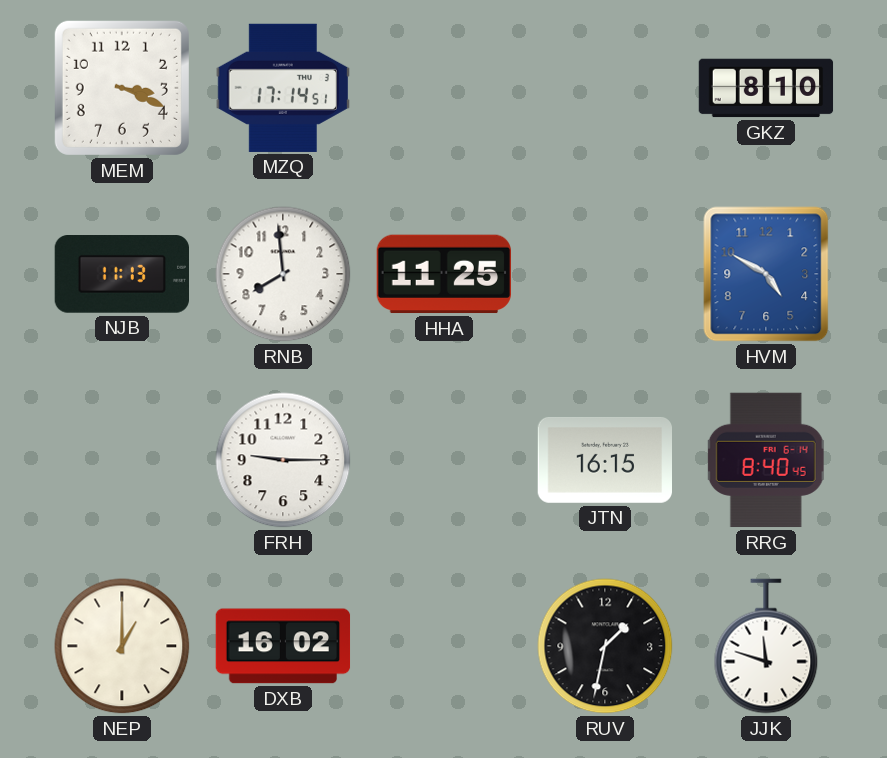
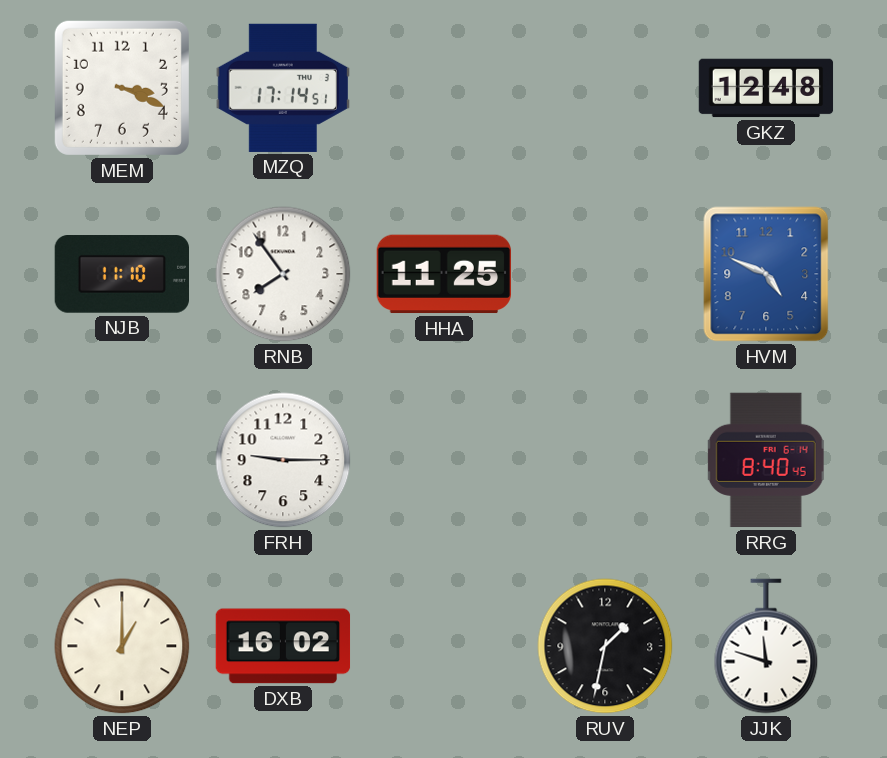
GKZ: 8:10 -> 12:48
NJB: 11:13 -> 11:10
RNB: 7:59 -> 7:54
HVM: 4:50 -> 4:49
JTN: 16:15 -> none
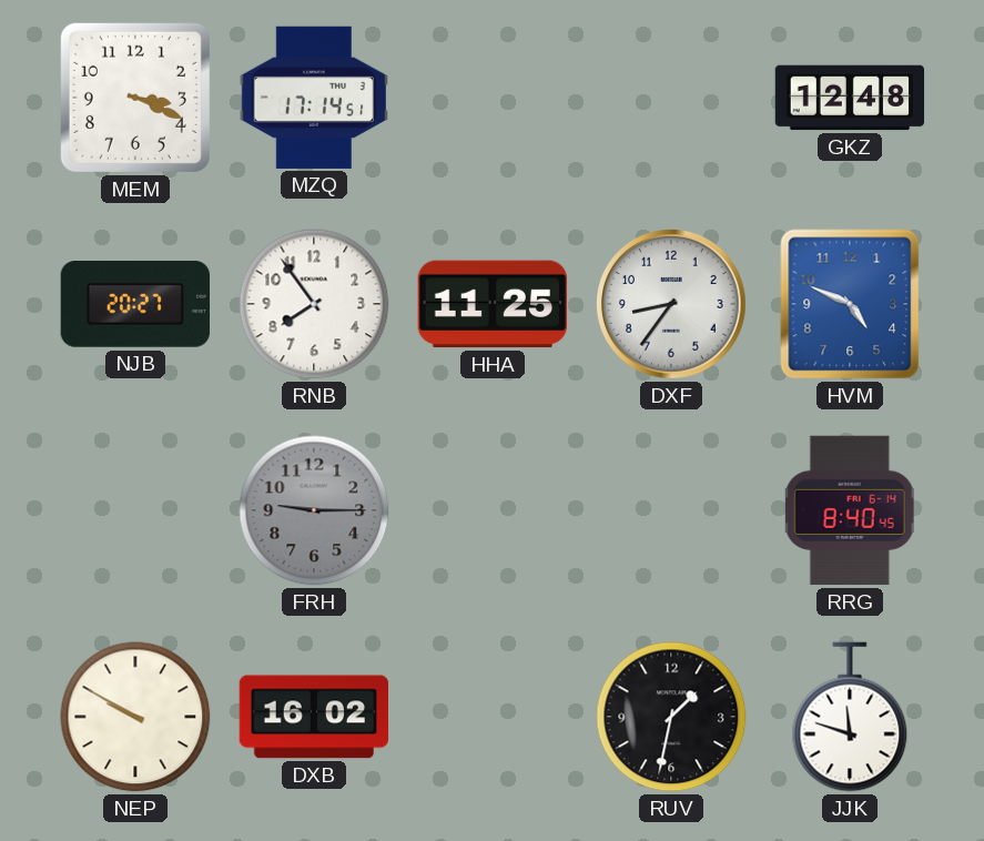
NJB: 11:10 -> 20:27
DXF: none -> 8:36
FRH dial: white -> grey
NEP: 1:00 -> 9:50
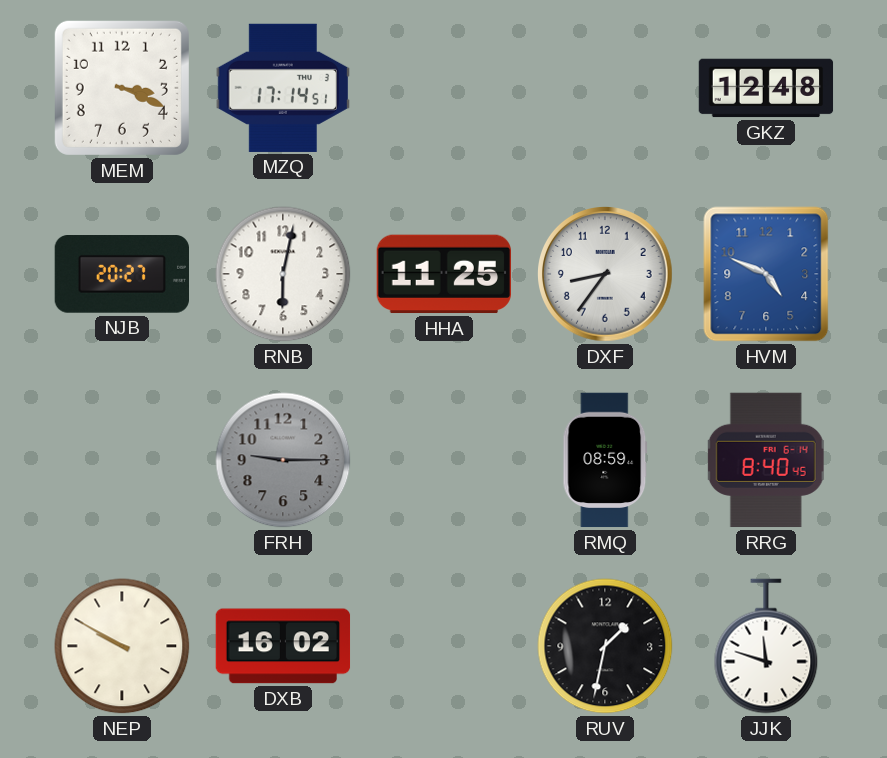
RNB: 7:54 -> 6:02
RMQ: none -> 08:59
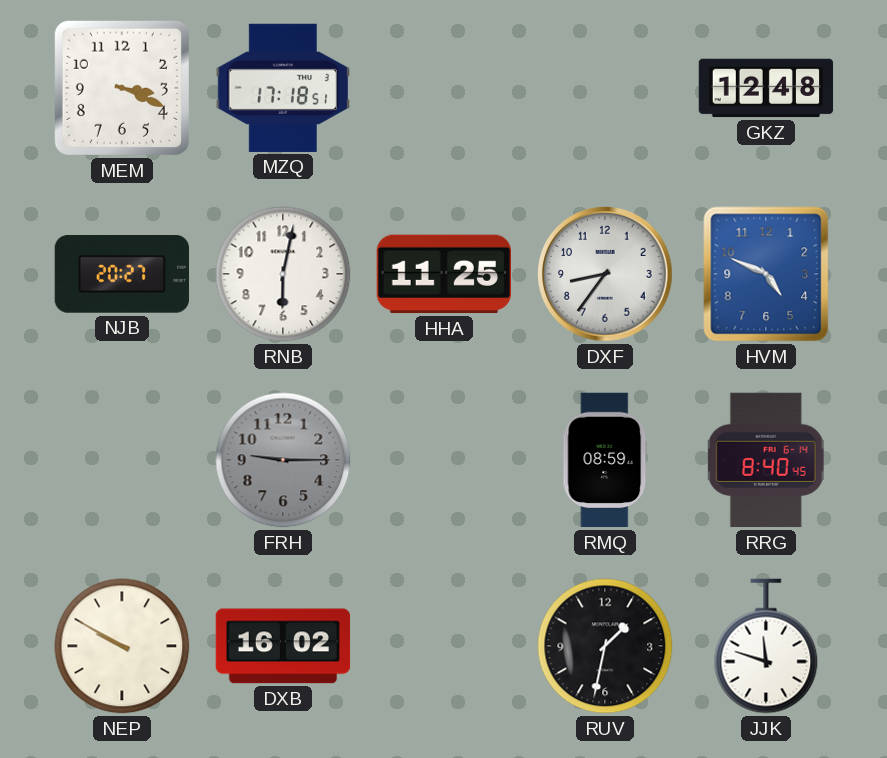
MZQ: 17:14 -> 17:18
